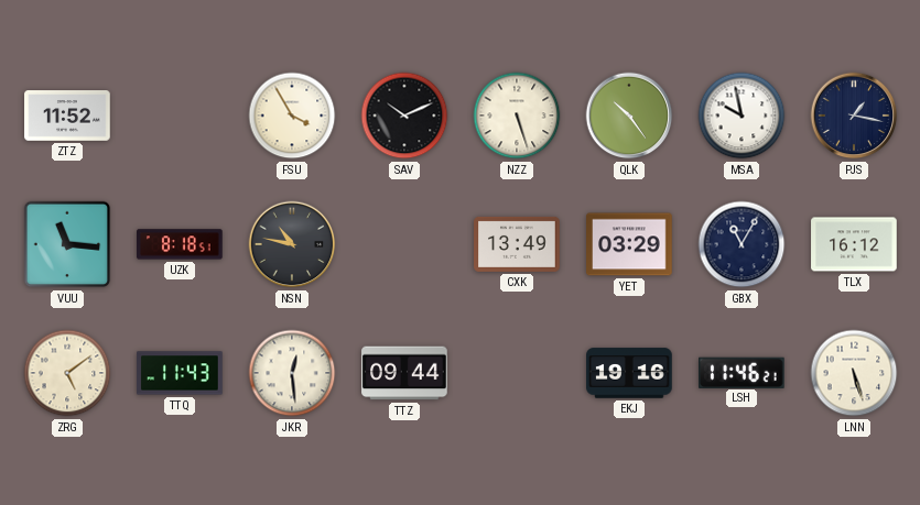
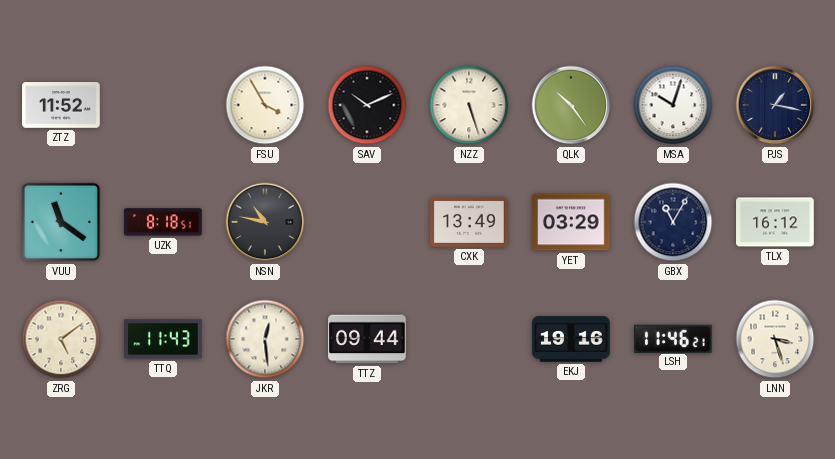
MSA: 9:58 -> 10:03
VUU: 11:16 -> 11:21
LNN: 5:27 -> 3:27
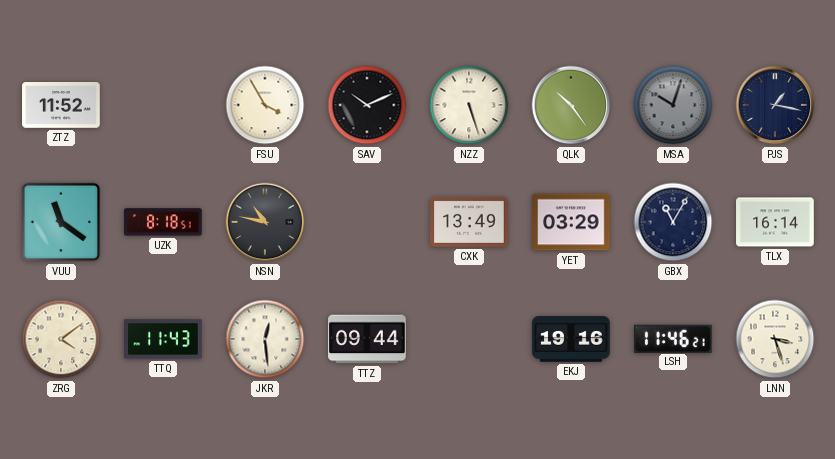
MSA dial: white -> grey
TLX: 16:12 -> 16:14
ZRG: 5:09 -> 4:09
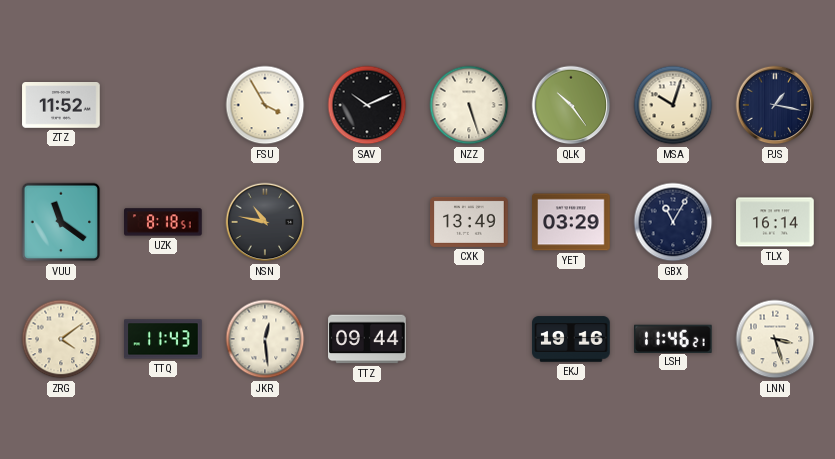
MSA dial: grey -> cream
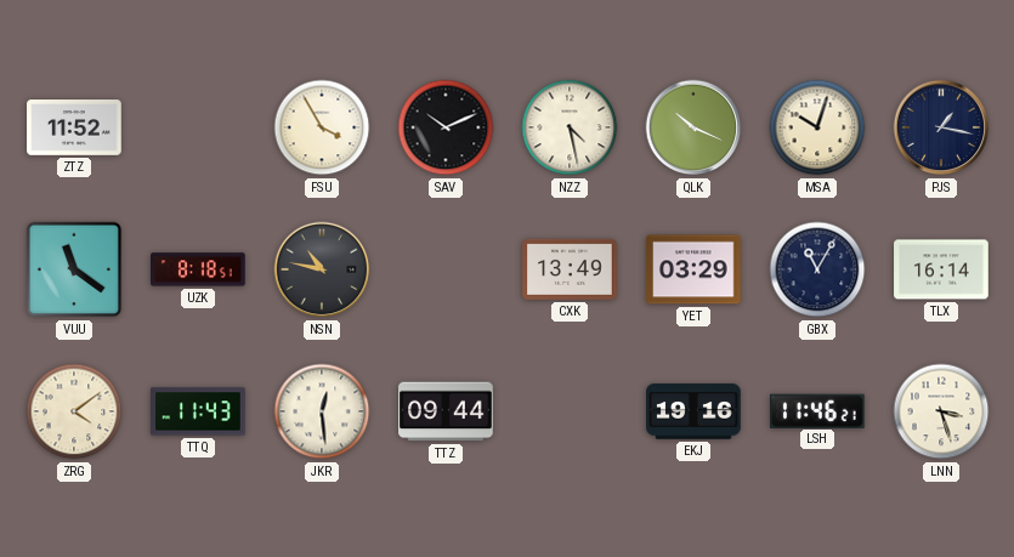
NZZ: 5:27 -> 4:28
QLK: 10:24 -> 10:19
